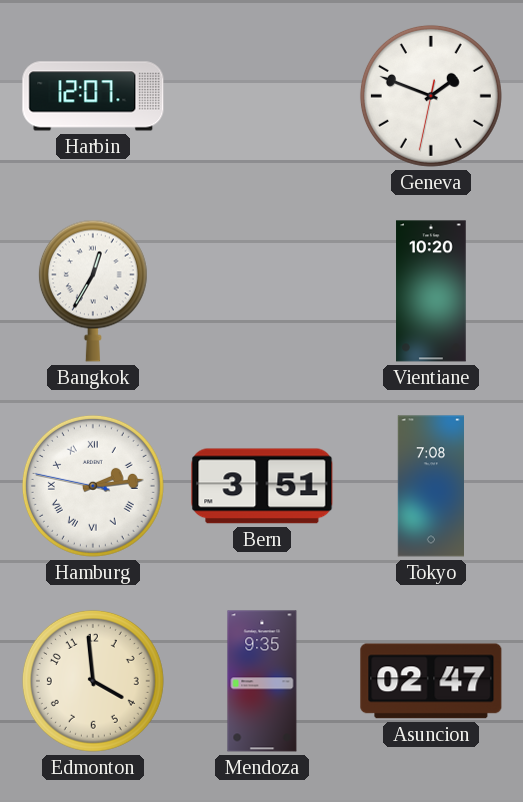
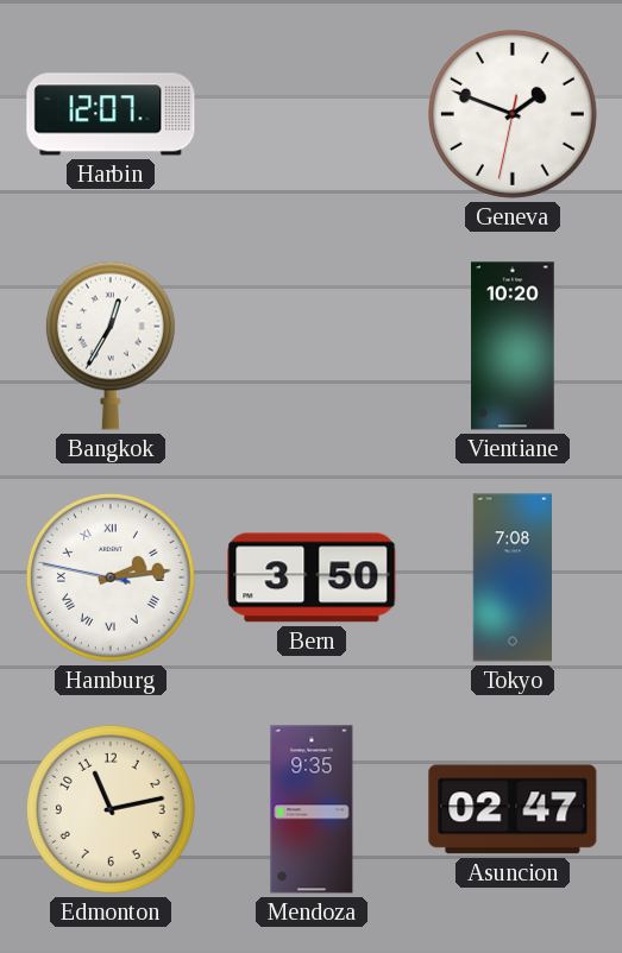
Bern: 3:51 -> 3:50
Edmonton: 3:59 -> 11:13
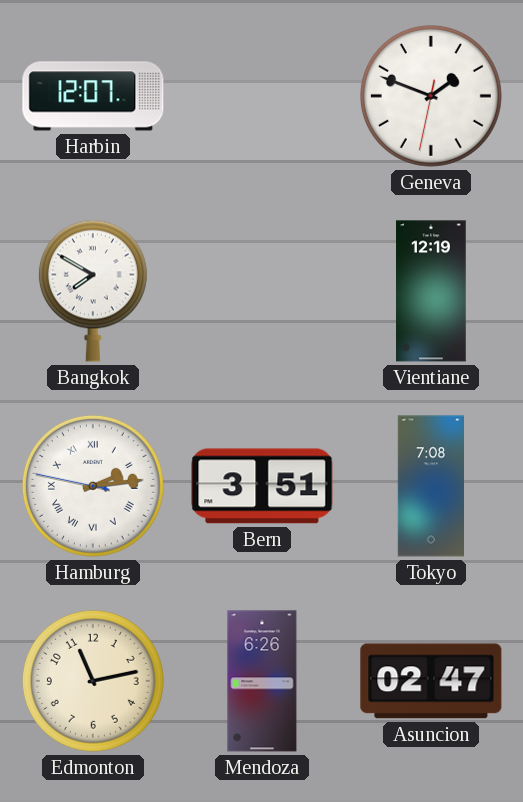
Bangkok: 12:35 -> 7:50
Vientiane: 10:20 -> 12:19
Bern: 3:50 -> 3:51
Mendoza: 9:35 -> 6:26
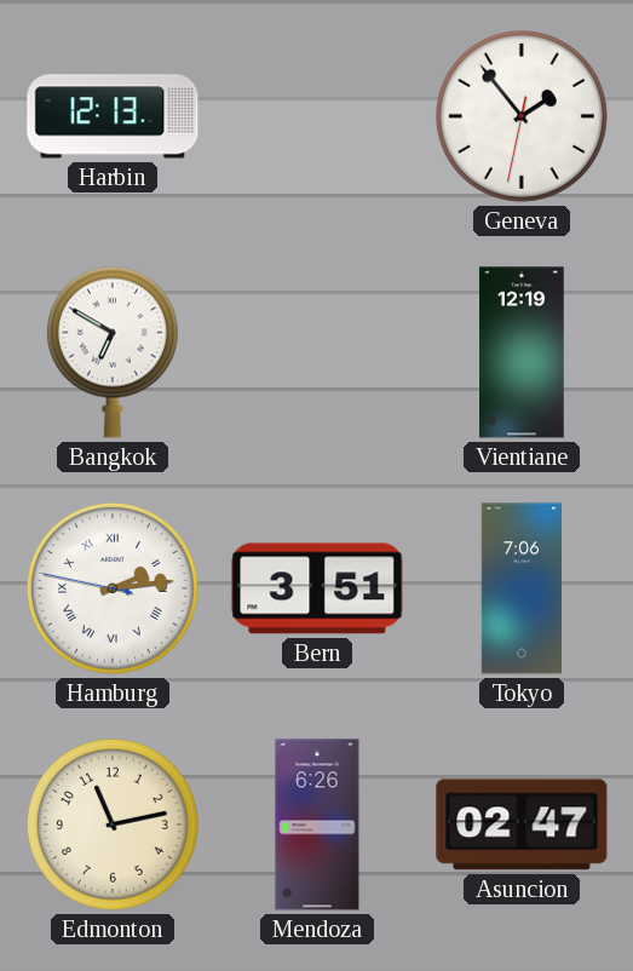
Harbin: 12:07 -> 12:13
Geneva: 1:48 -> 1:53
Bangkok: 7:50 -> 6:50
Tokyo: 7:08 -> 7:06
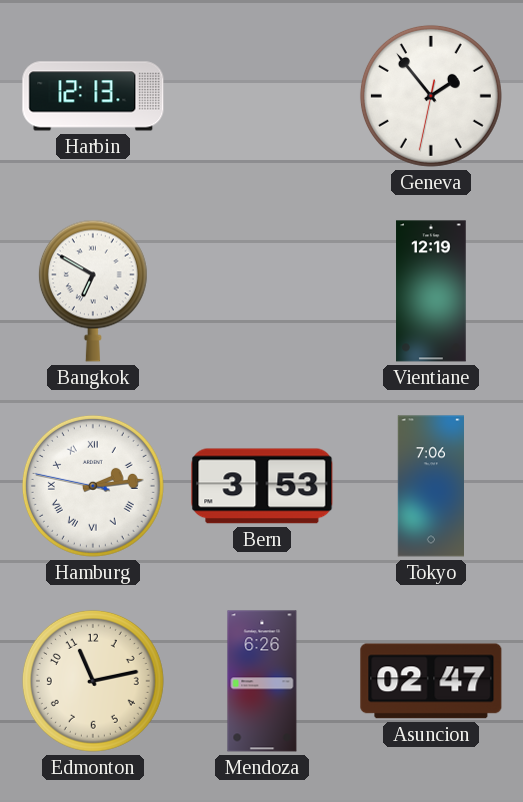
Bern: 3:51 -> 3:53
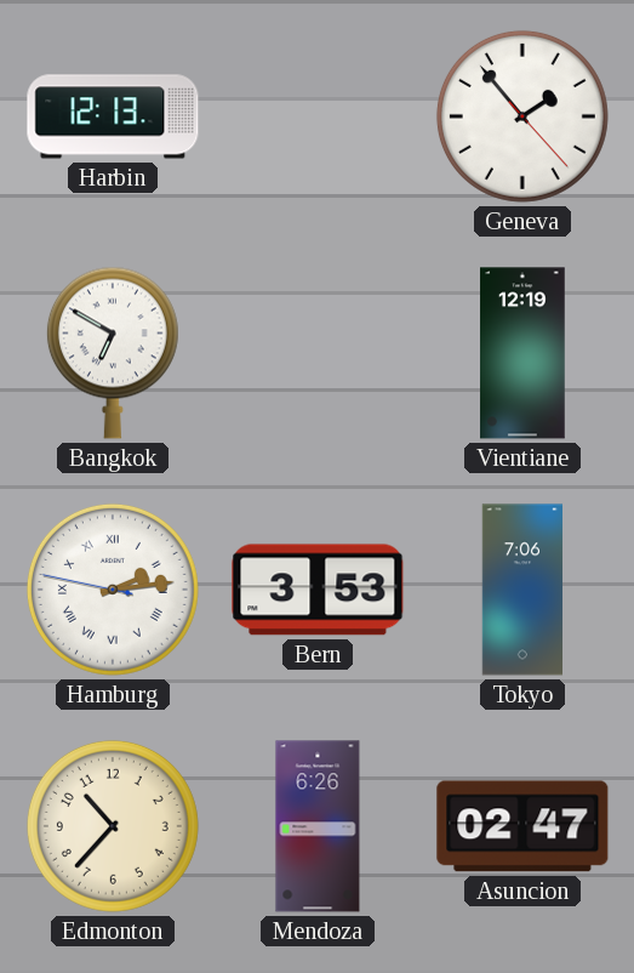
Geneva: 1:53:32 -> 1:53:23
Edmonton: 11:13 -> 10:37
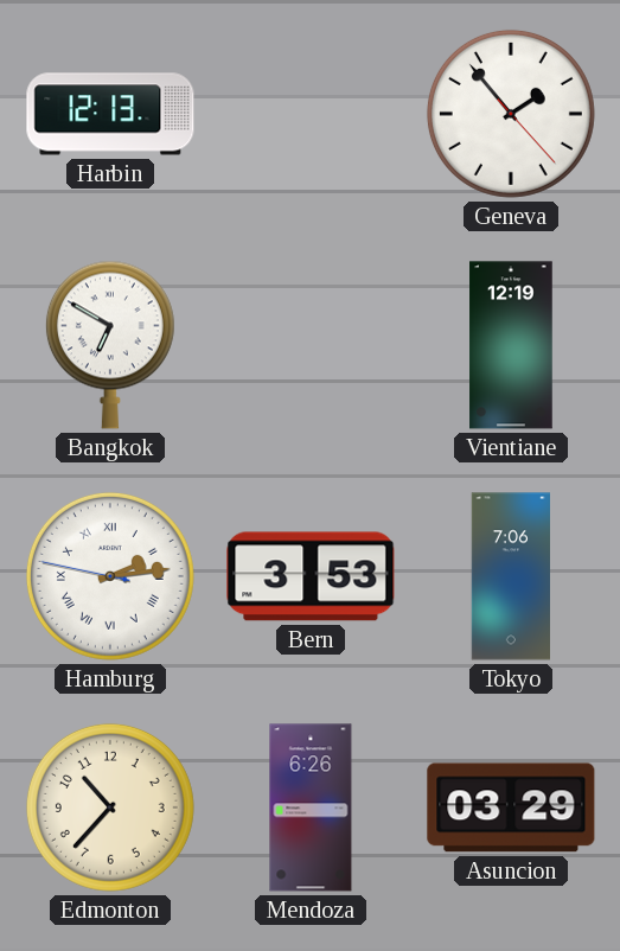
Asuncion: 02:47 -> 03:29
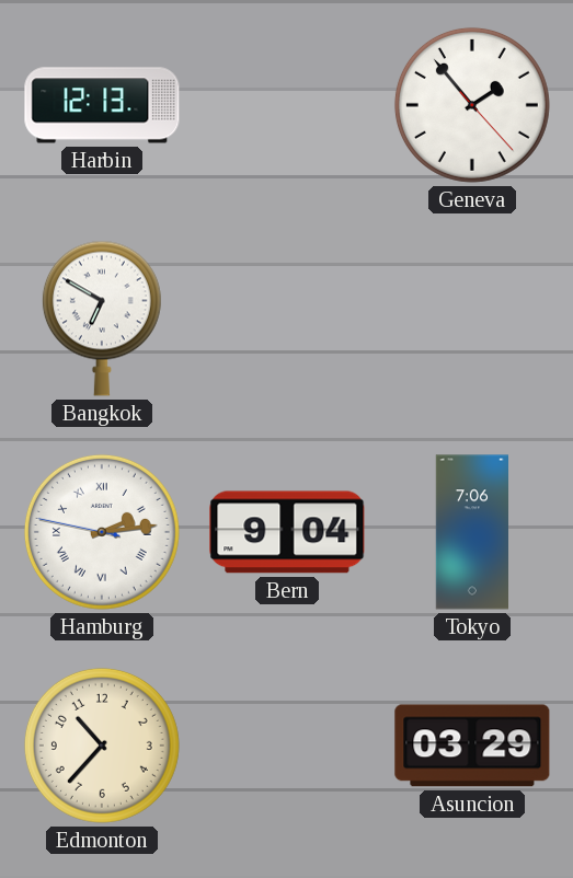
Vientiane: 12:19 -> none
Bern: 3:53 -> 9:04
Mendoza: 6:26 -> none
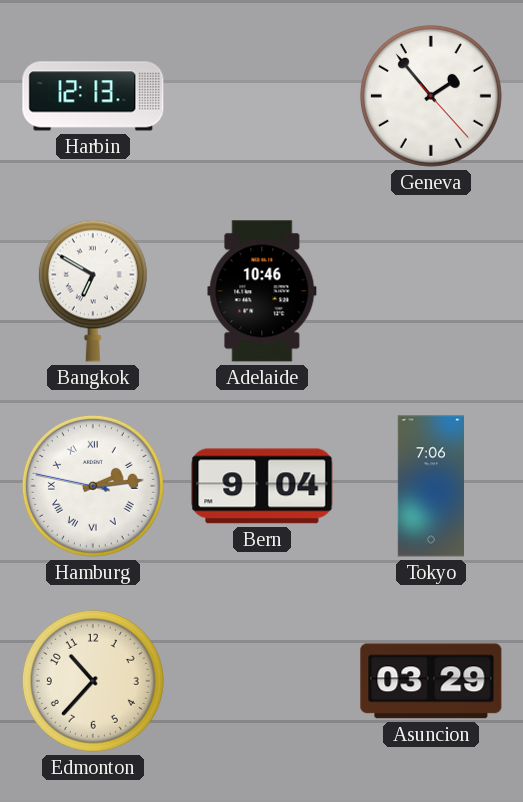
Adelaide: none -> 10:46
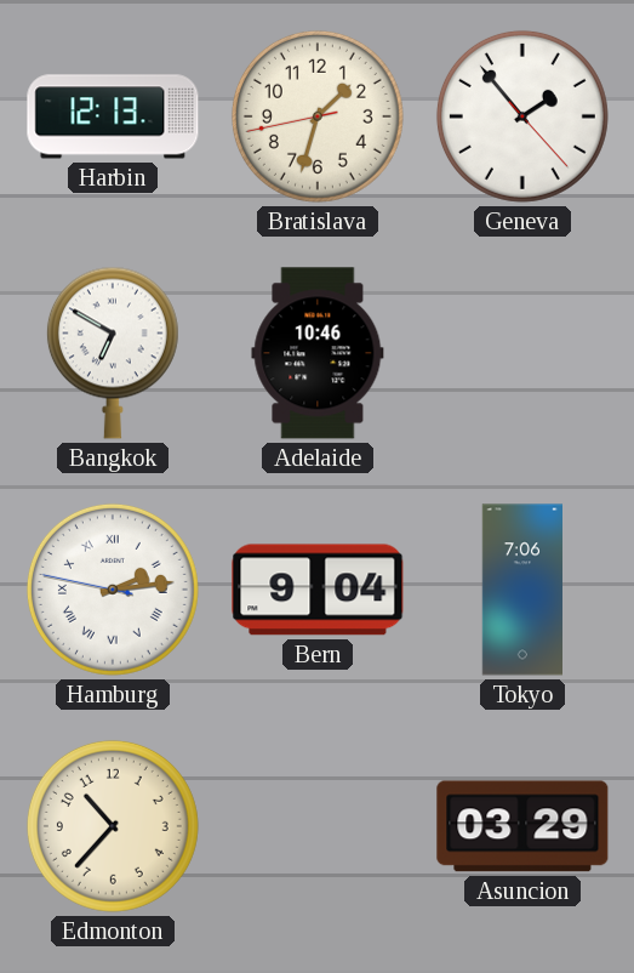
Bratislava: none -> 1:32
